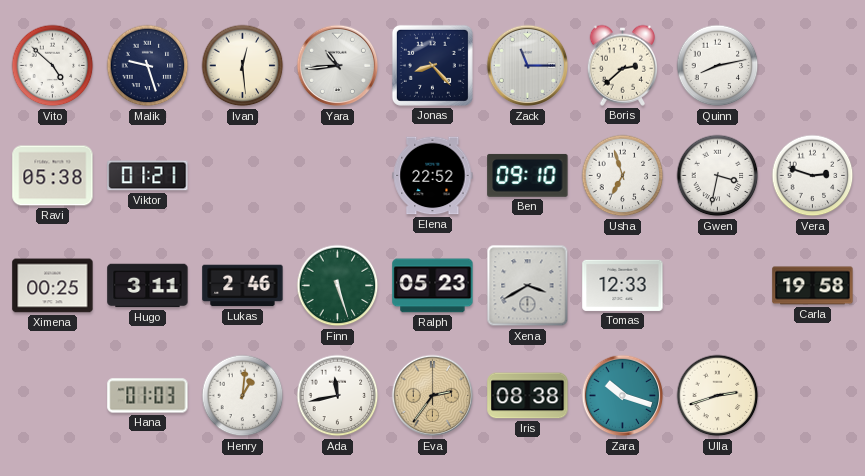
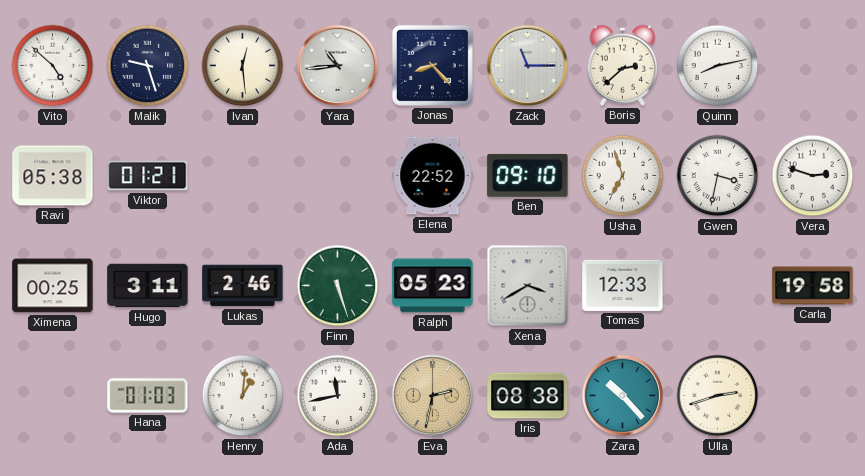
Eva: 2:36 -> 2:32
Zara: 10:18 -> 10:23
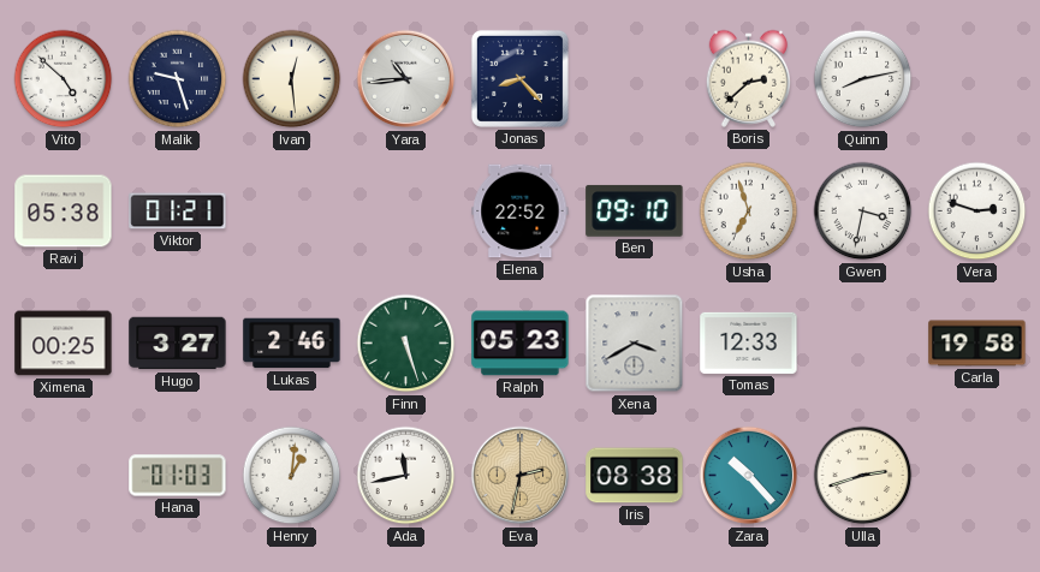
Zack: 11:15 -> none
Hugo: 3:11 -> 3:27
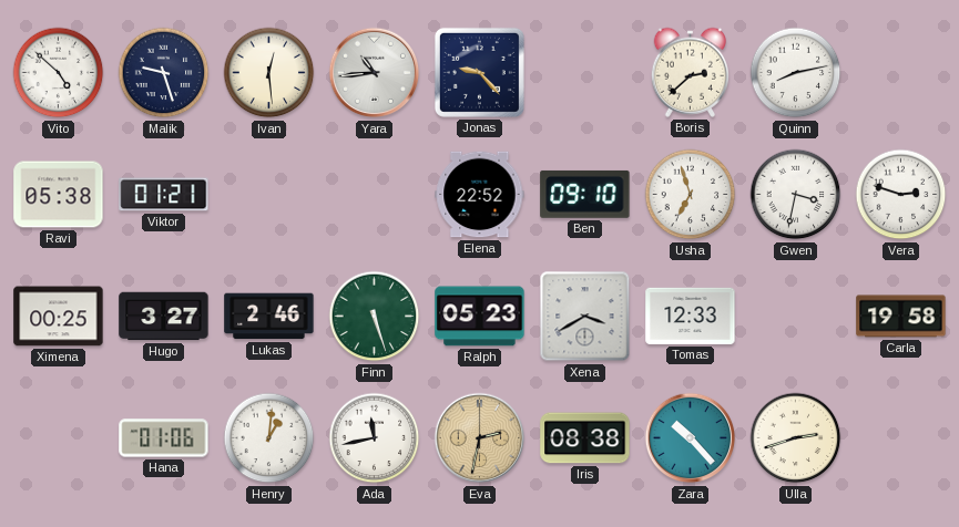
Jonas: 8:23 -> 9:23
Hana: 01:03 -> 01:06
